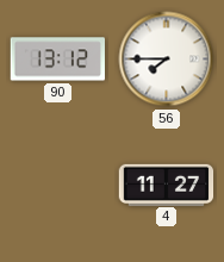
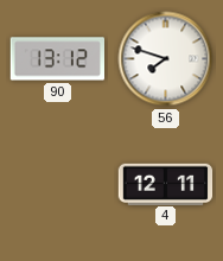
56: 7:45 -> 7:48
4: 11:27 -> 12:11
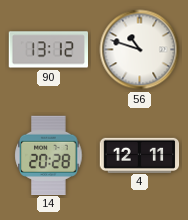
56: 7:48 -> 10:48
14: none -> 20:28
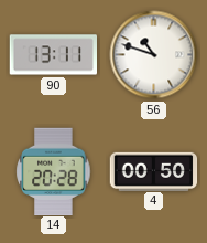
90: 13:12 -> 13:11
4: 12:11 -> 00:50
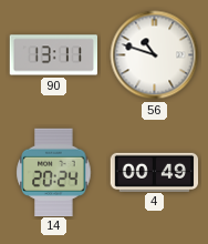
14: 20:28 -> 20:24
4: 00:50 -> 00:49
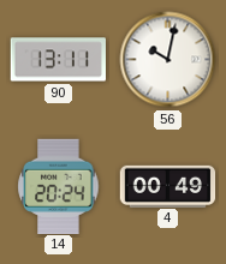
56: 10:48 -> 10:02
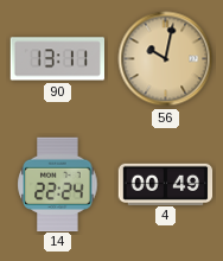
56 dial: white -> champagne
14: 20:24 -> 22:24
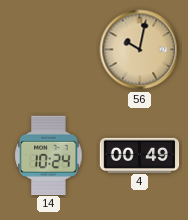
90: 13:11 -> none
14: 22:24 -> 10:24
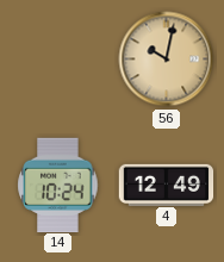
4: 00:49 -> 12:49
